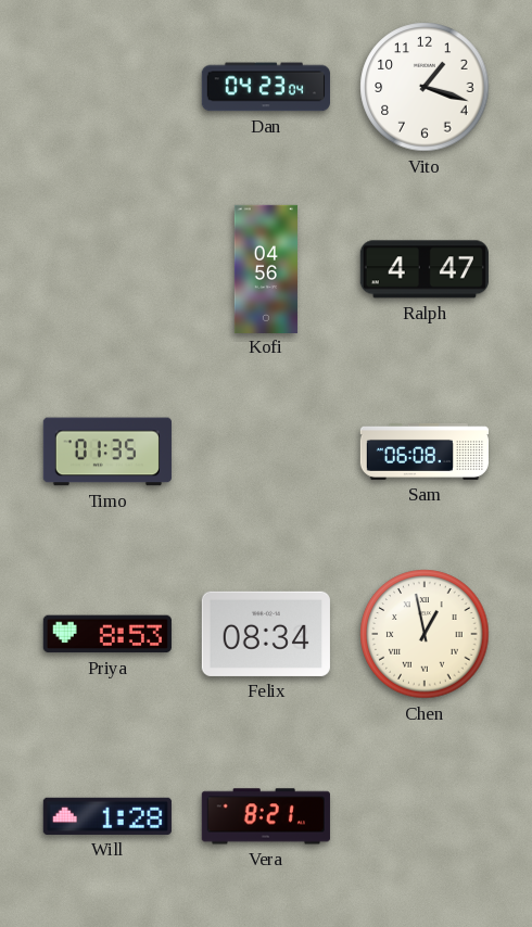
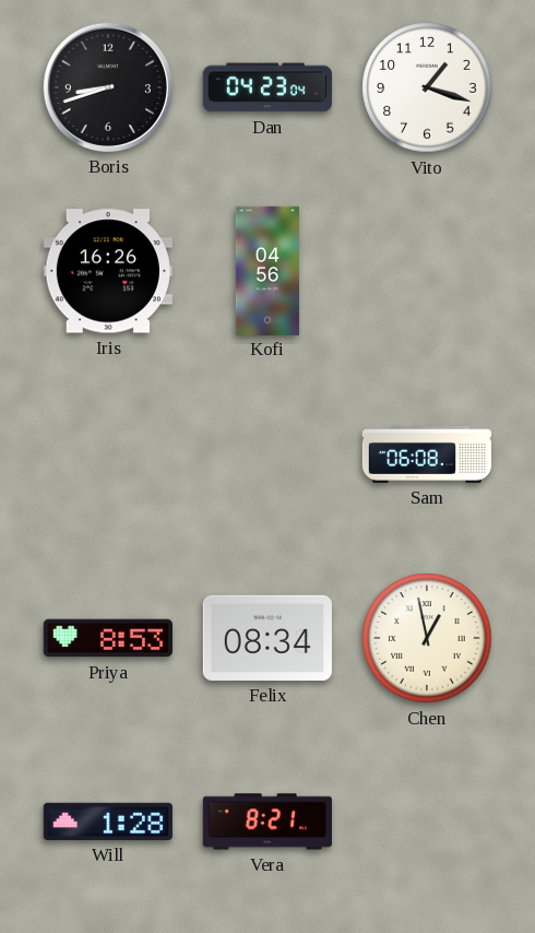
Boris: none -> 8:42
Iris: none -> 16:26
Ralph: 4:47 -> none
Timo: 01:35 -> none
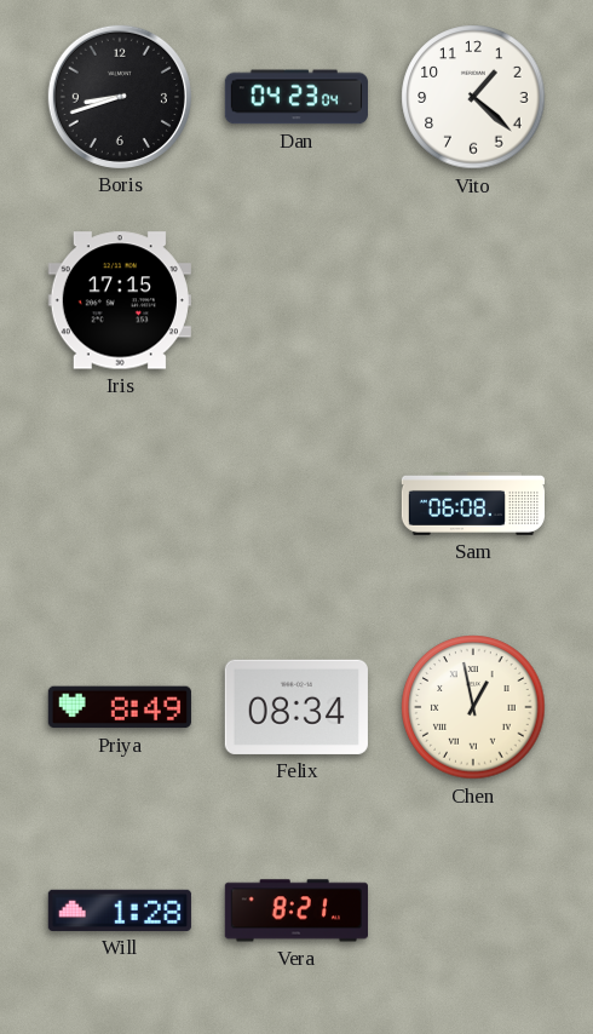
Vito: 1:18 -> 1:22
Iris: 16:26 -> 17:15
Kofi: 04:56 -> none
Priya: 8:53 -> 8:49
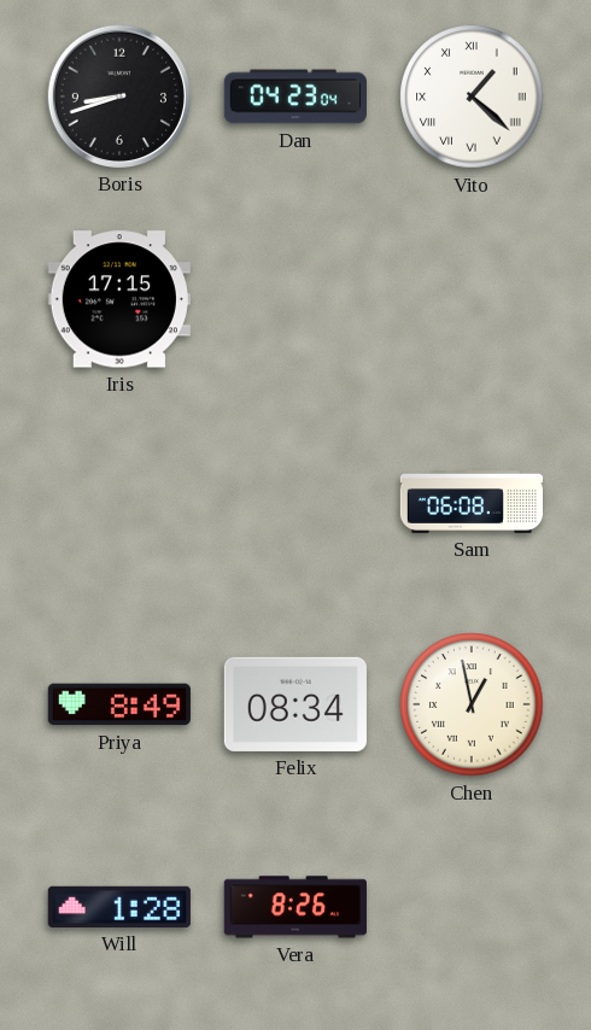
Vito numerals: Arabic -> Roman
Vera: 8:21 -> 8:26
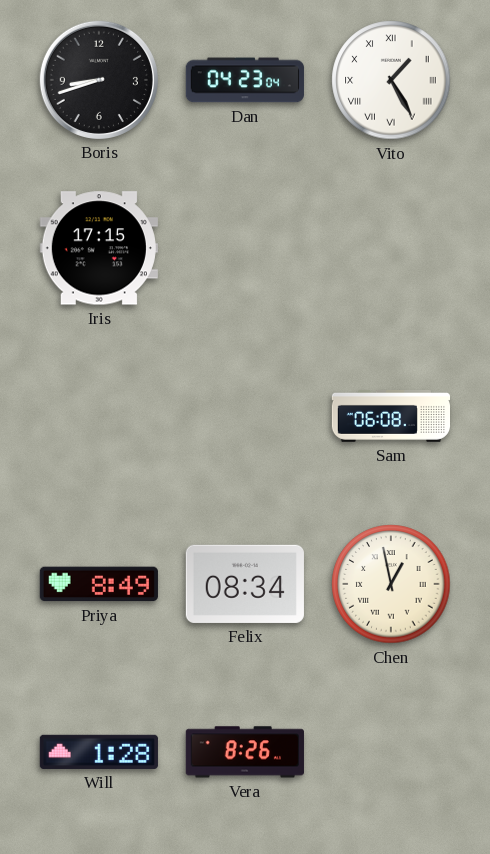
Vito: 1:22 -> 1:25
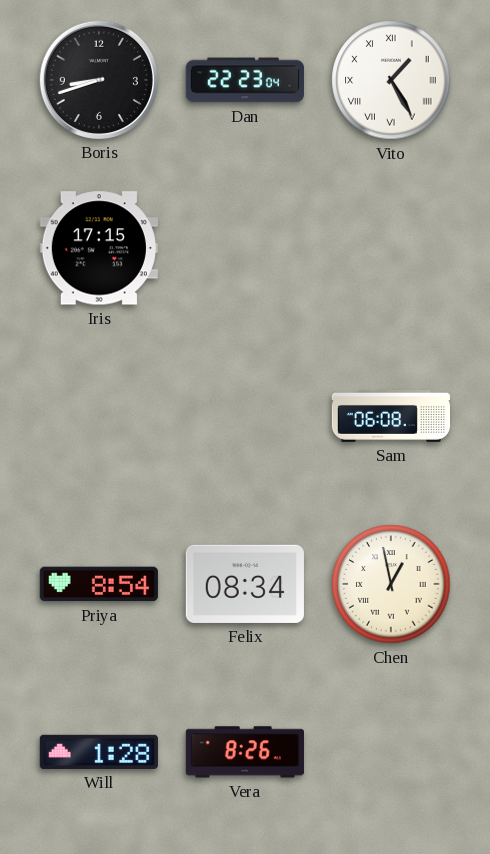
Dan: 04:23 -> 22:23
Priya: 8:49 -> 8:54
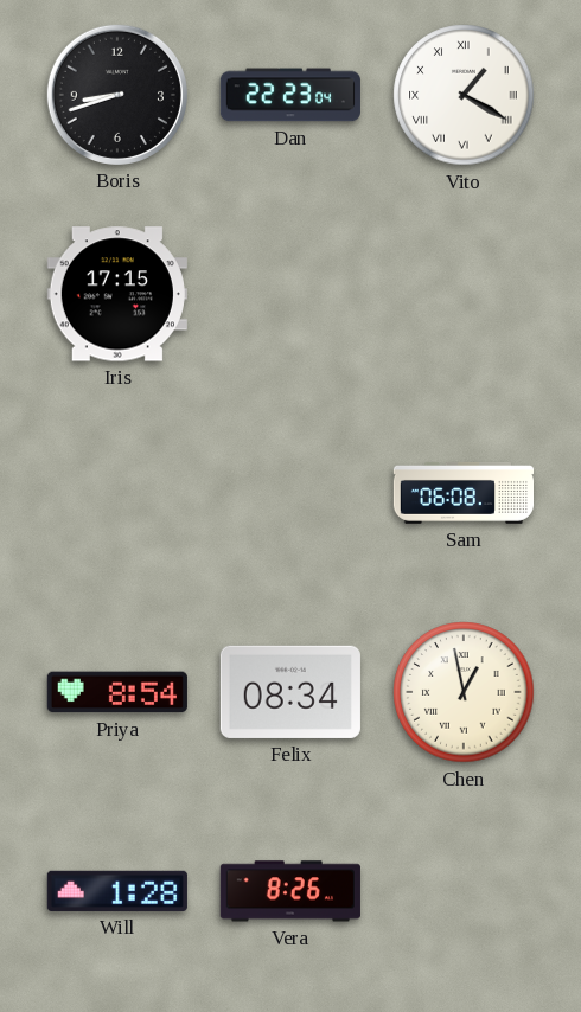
Vito: 1:25 -> 1:20
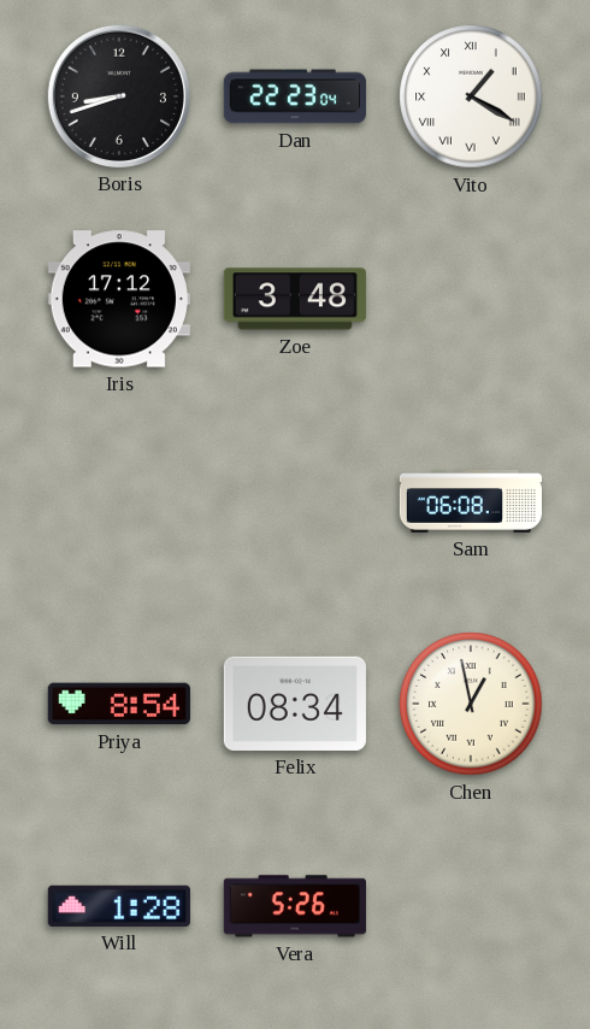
Iris: 17:15 -> 17:12
Zoe: none -> 3:48
Vera: 8:26 -> 5:26
